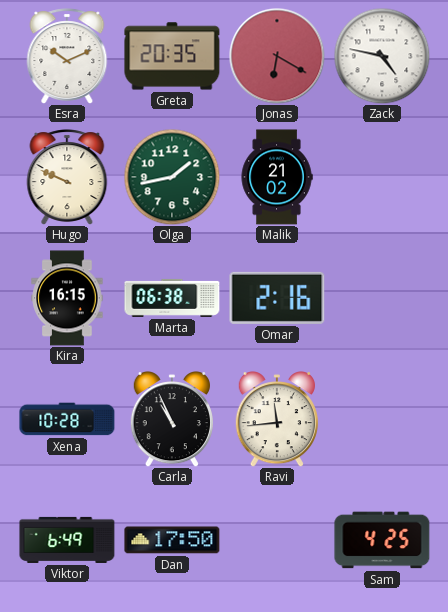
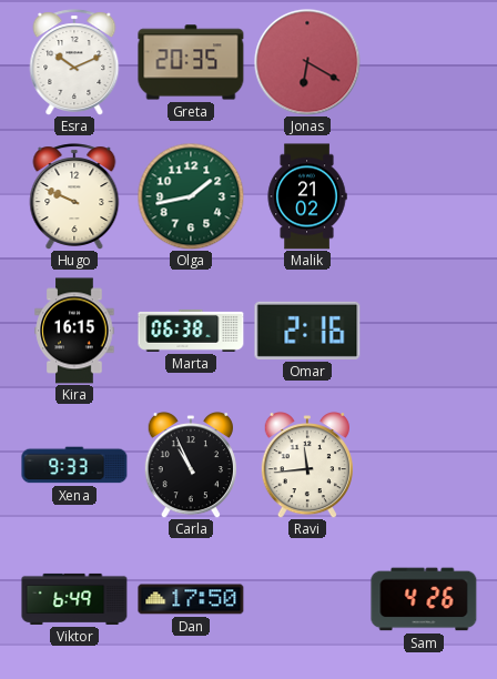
Zack: 4:47 -> none
Xena: 10:28 -> 9:33
Sam: 4:25 -> 4:26
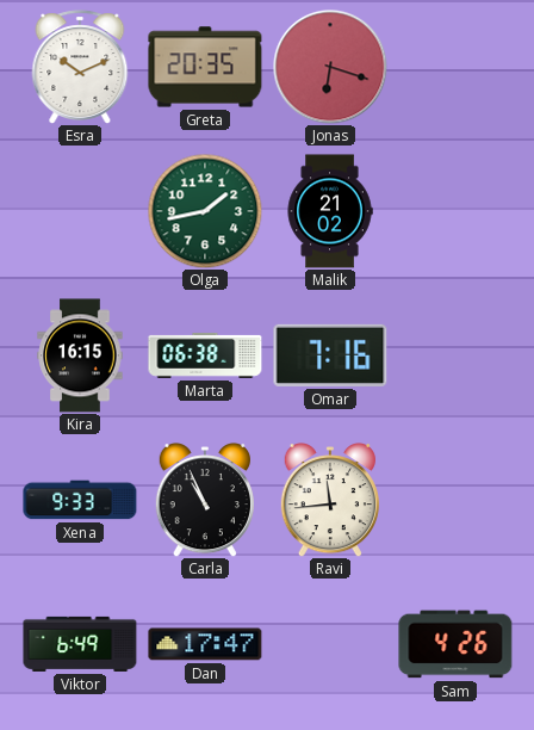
Jonas: 6:20 -> 6:18
Hugo: 9:49 -> none
Omar: 2:16 -> 7:16
Dan: 17:50 -> 17:47
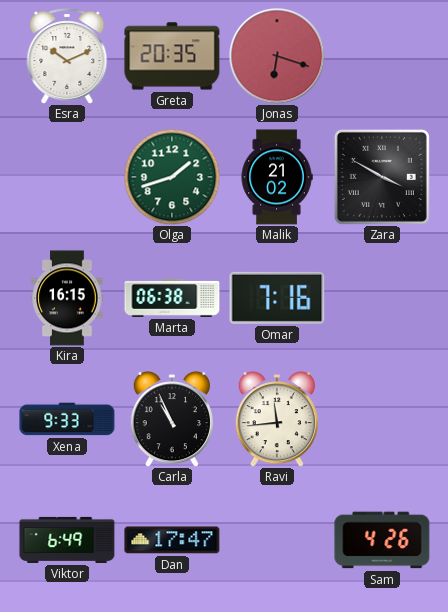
Olga: 1:43 -> 1:42
Zara: none -> 3:50
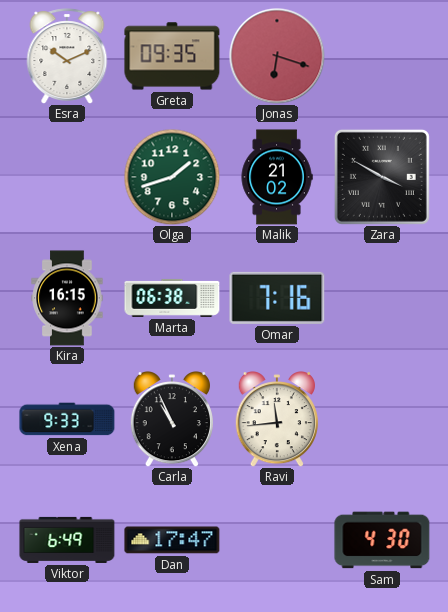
Greta: 20:35 -> 09:35
Sam: 4:26 -> 4:30
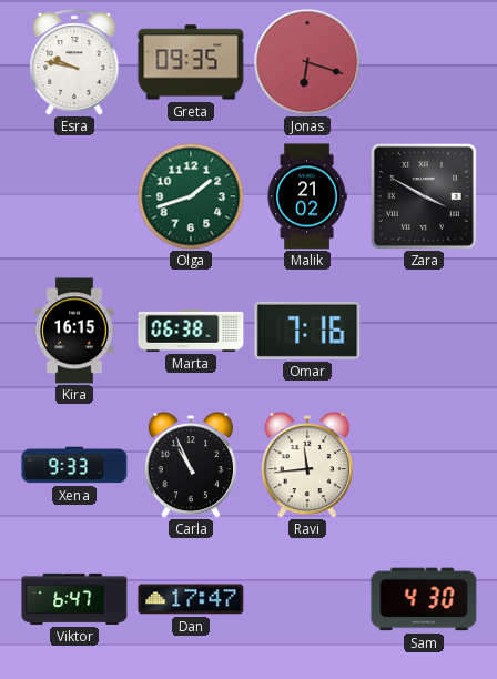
Esra: 10:11 -> 9:47
Viktor: 6:49 -> 6:47
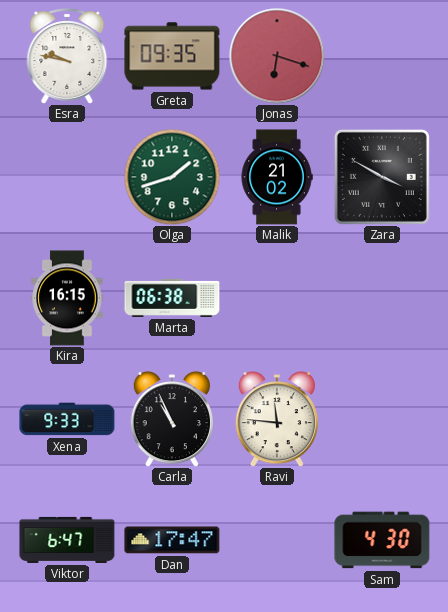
Omar: 7:16 -> none
Ravi: 11:44 -> 11:46
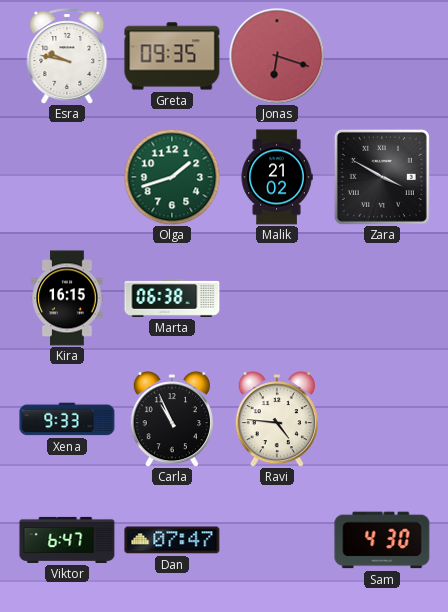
Ravi: 11:46 -> 4:46
Dan: 17:47 -> 07:47
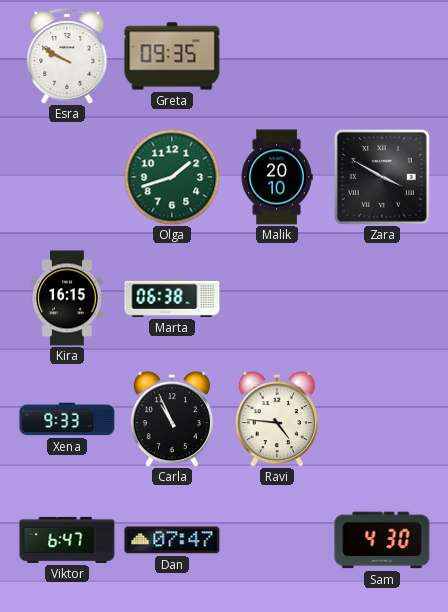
Esra: 9:47 -> 9:50
Jonas: 6:18 -> none
Malik: 21:02 -> 20:10
